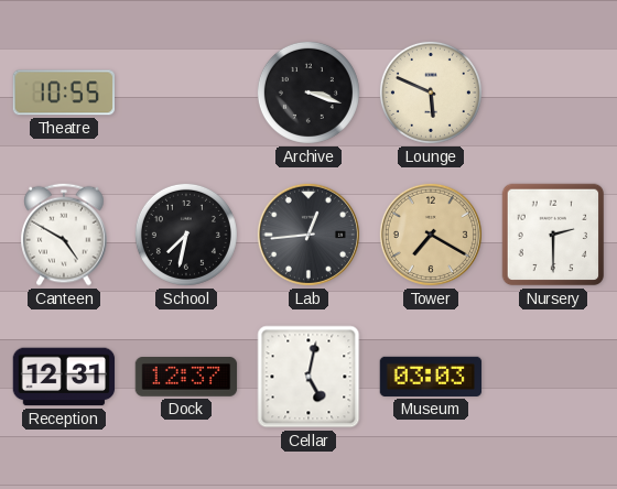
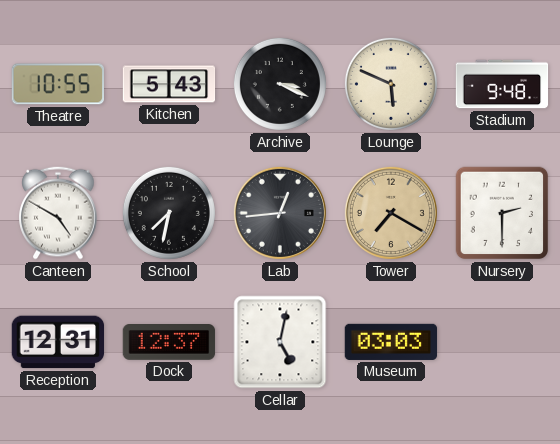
Kitchen: none -> 5:43
Archive: 3:18 -> 3:19
Stadium: none -> 9:48
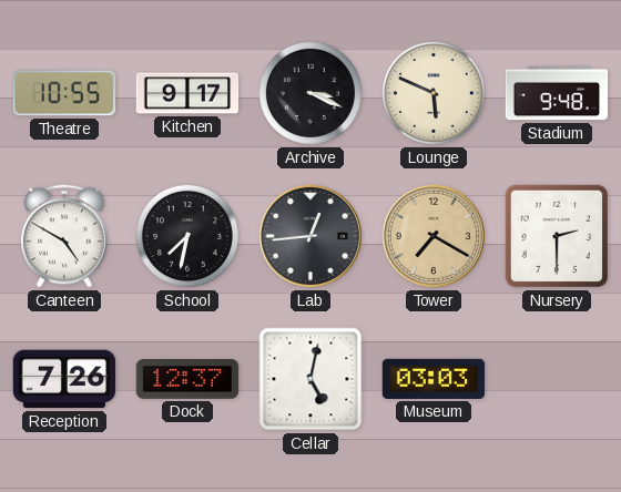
Kitchen: 5:43 -> 9:17
Reception: 12:31 -> 7:26
